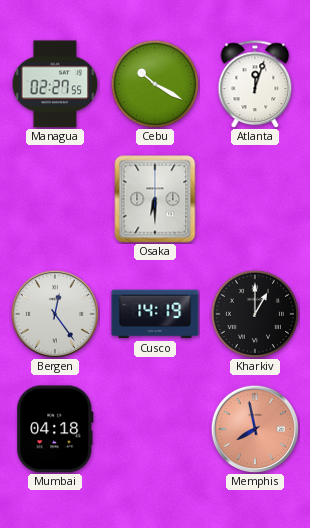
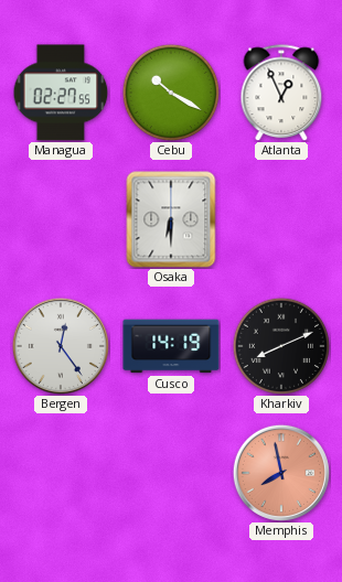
Atlanta: 12:03 -> 12:56
Kharkiv: 1:00 -> 8:11
Mumbai: 04:18 -> none
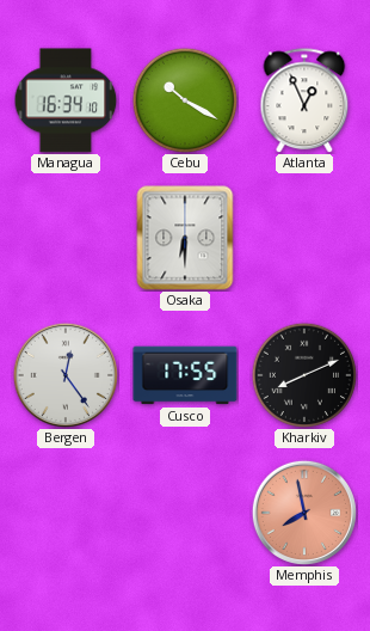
Managua: 02:27 -> 16:34
Cusco: 14:19 -> 17:55
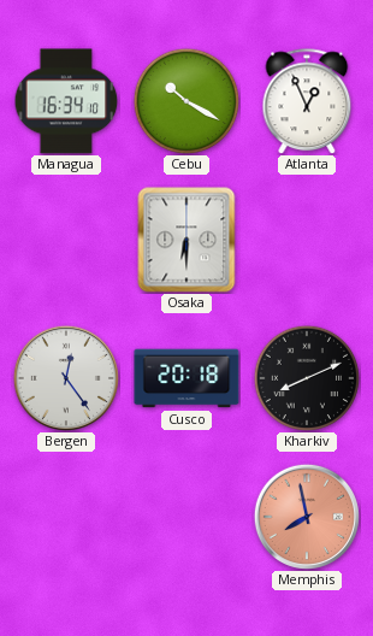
Cusco: 17:55 -> 20:18
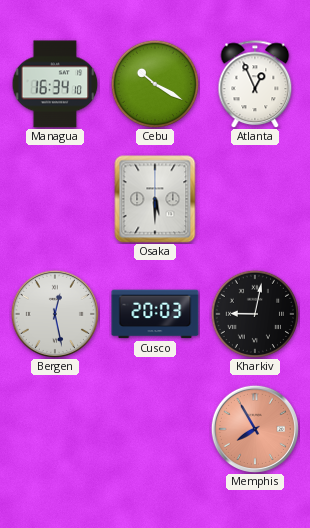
Osaka: 6:30 -> 5:30
Bergen: 12:24 -> 12:28
Cusco: 20:18 -> 20:03
Kharkiv: 8:11 -> 9:02
Memphis: 7:58 -> 7:55
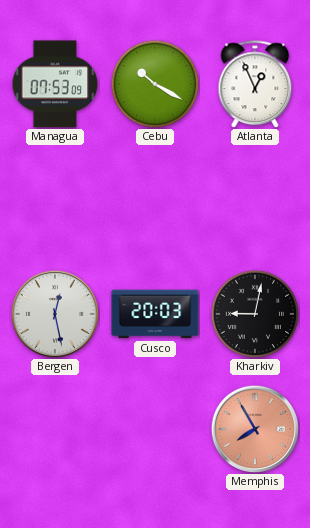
Managua: 16:34 -> 07:53
Osaka: 5:30 -> none
